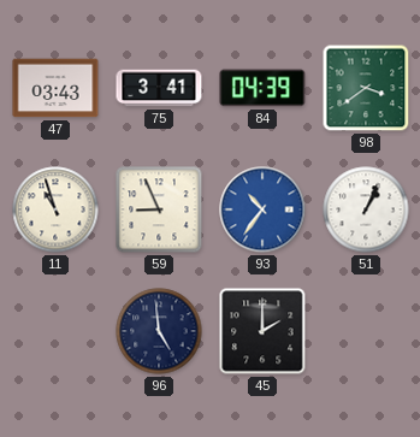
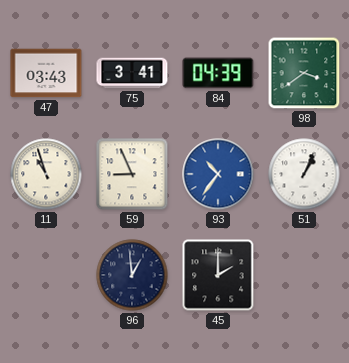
96: 4:59 -> 12:59
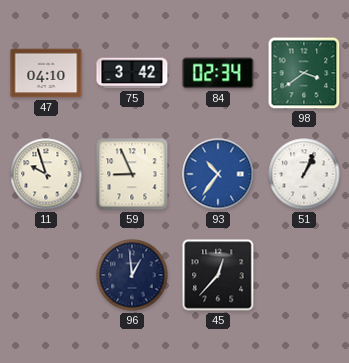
47: 03:43 -> 04:10
75: 3:41 -> 3:42
84: 04:39 -> 02:34
11: 10:57 -> 9:57
45: 2:00 -> 12:37
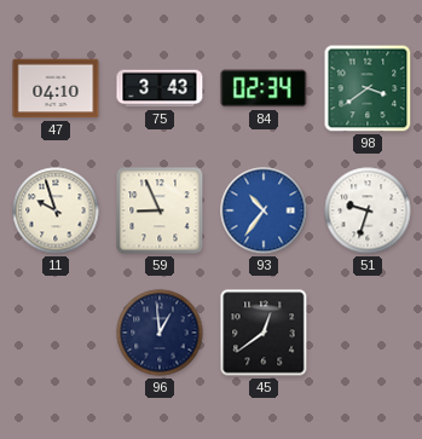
75: 3:42 -> 3:43
51: 1:04 -> 9:33
45: 12:37 -> 12:39
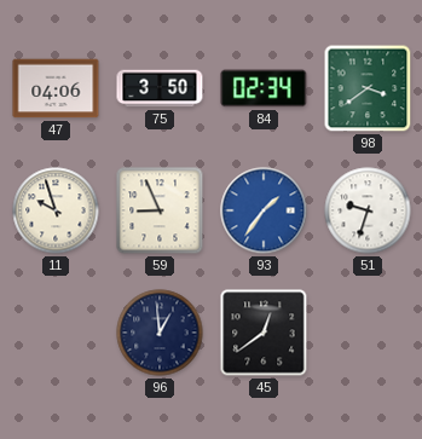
47: 04:10 -> 04:06
75: 3:43 -> 3:50
93: 10:36 -> 1:36
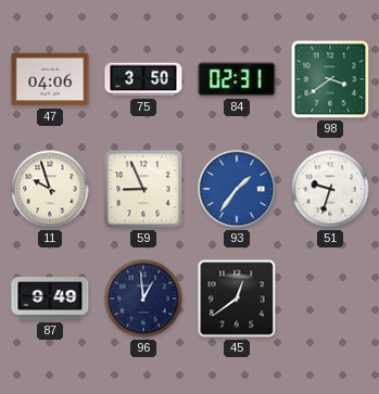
84: 02:34 -> 02:31
87: none -> 9:49
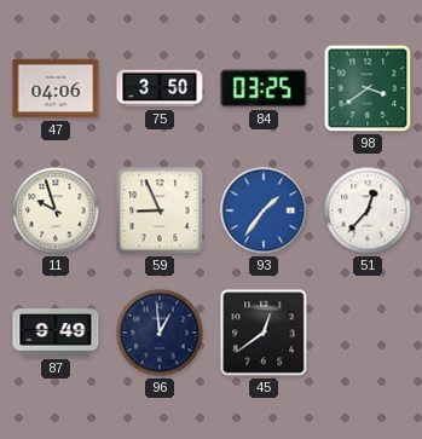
84: 02:31 -> 03:25
51: 9:33 -> 12:37
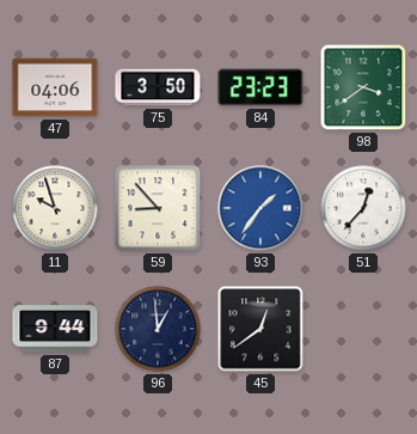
84: 03:25 -> 23:23
59: 8:56 -> 8:53
87: 9:49 -> 9:44
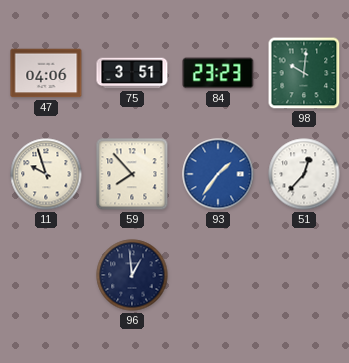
75: 3:50 -> 3:51
98: 3:39 -> 10:01
59: 8:53 -> 7:53
87: 9:44 -> none
45: 12:39 -> none
